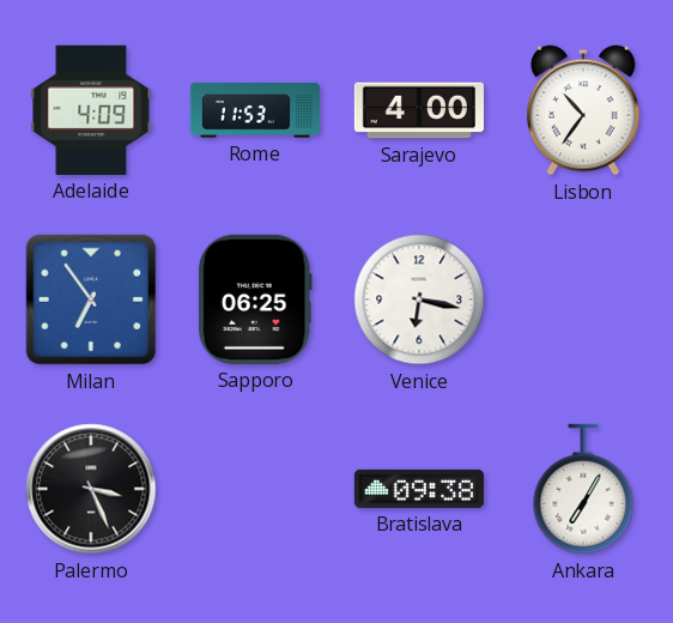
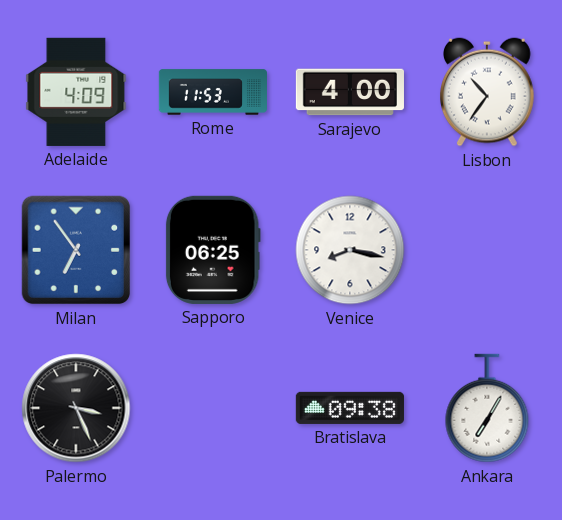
Venice: 6:17 -> 8:17
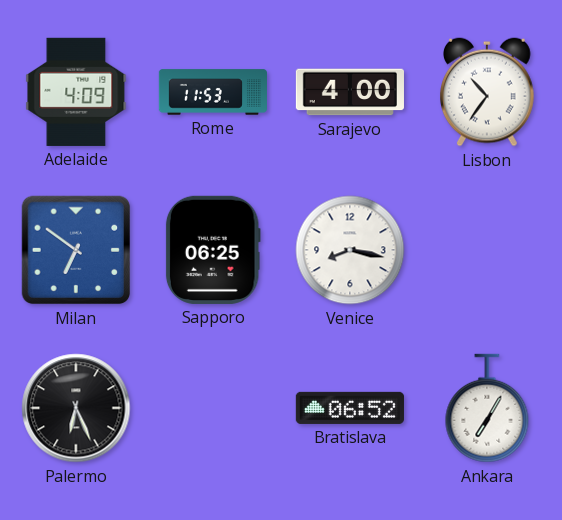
Milan: 6:54 -> 6:51
Palermo: 3:26 -> 6:26
Bratislava: 09:38 -> 06:52
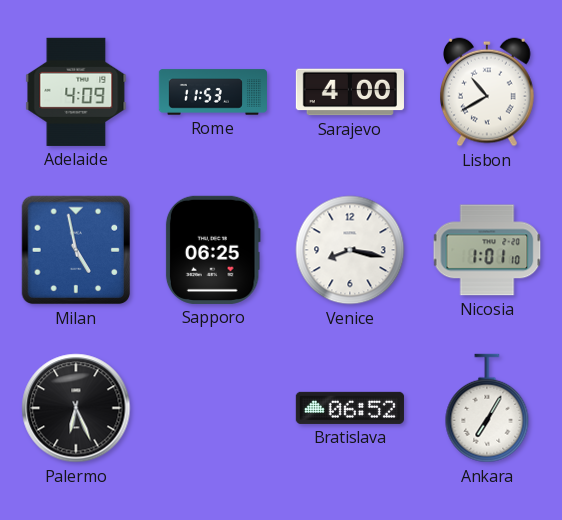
Lisbon: 10:36 -> 10:40
Milan: 6:51 -> 4:58
Nicosia: none -> 1:01
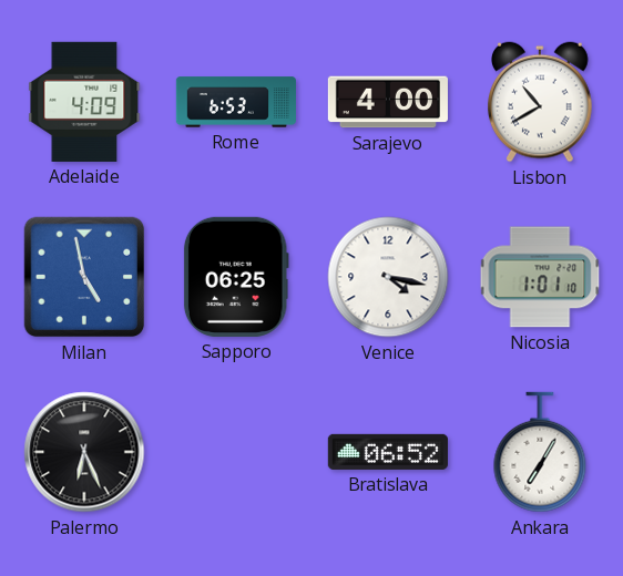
Rome: 11:53 -> 6:53
Venice: 8:17 -> 4:17
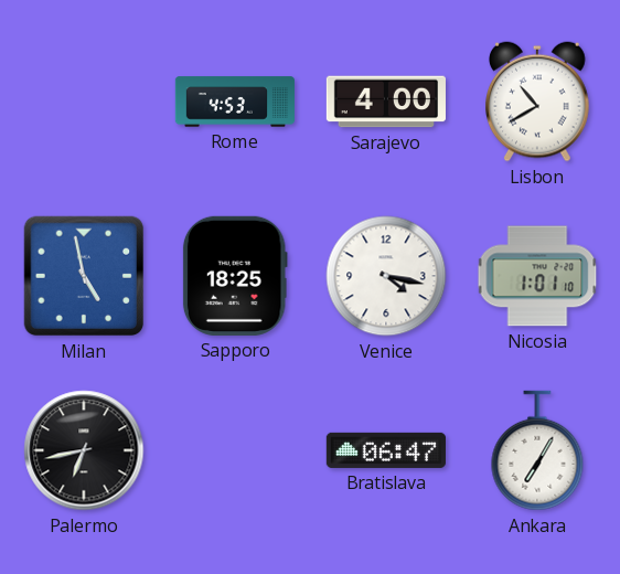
Adelaide: 4:09 -> none
Rome: 6:53 -> 4:53
Sapporo: 06:25 -> 18:25
Palermo: 6:26 -> 6:43
Bratislava: 06:52 -> 06:47
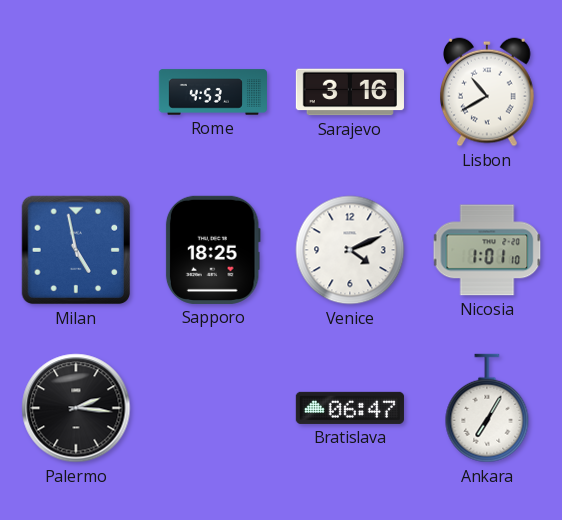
Sarajevo: 4:00 -> 3:16
Venice: 4:17 -> 4:11
Palermo: 6:43 -> 2:16
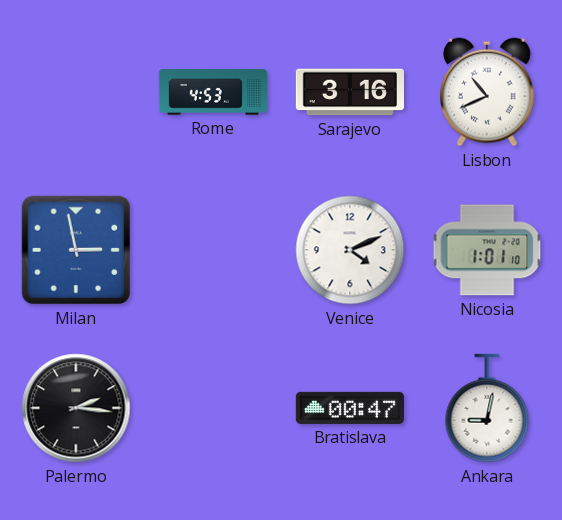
Lisbon: 10:40 -> 10:41
Milan: 4:58 -> 2:58
Sapporo: 18:25 -> none
Bratislava: 06:47 -> 00:47
Ankara: 7:05 -> 9:02
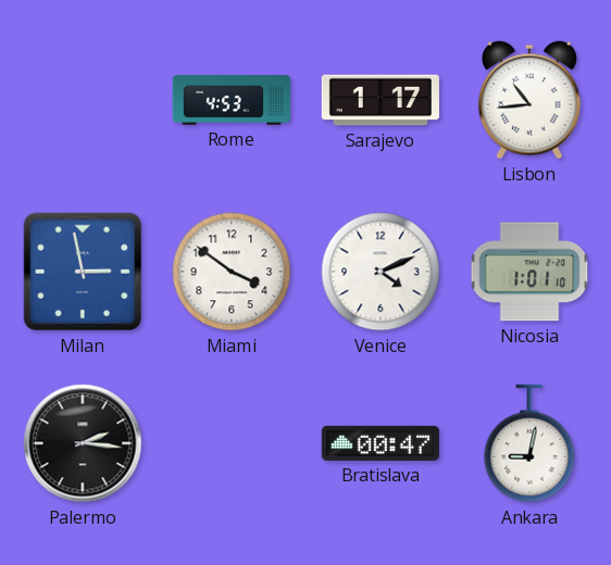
Sarajevo: 3:16 -> 1:17
Lisbon: 10:41 -> 10:44
Miami: none -> 3:51
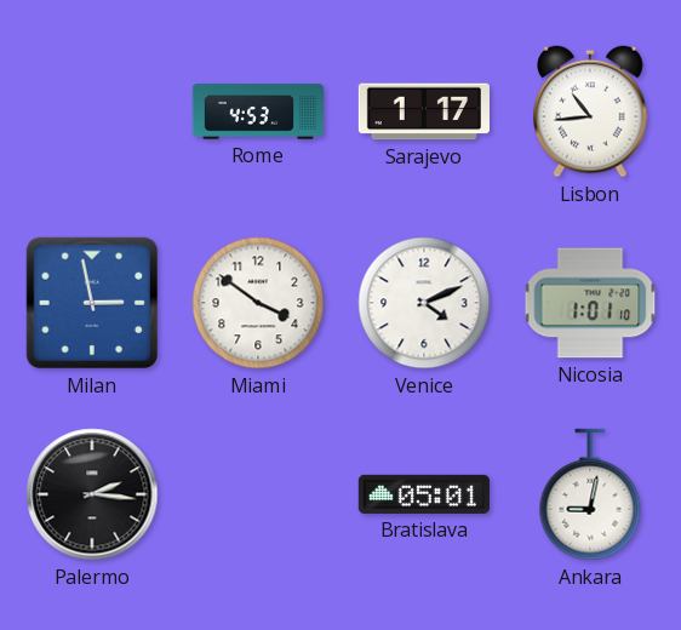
Bratislava: 00:47 -> 05:01
